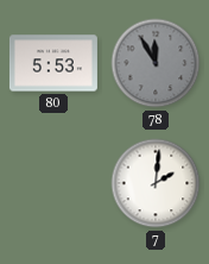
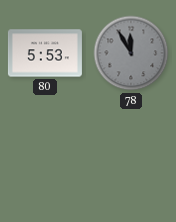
7: 2:01 -> none
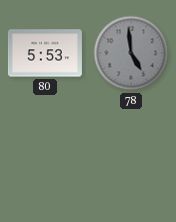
78: 11:55 -> 4:59
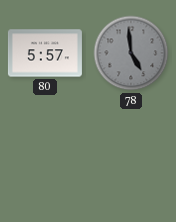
80: 5:53 -> 5:57
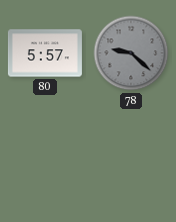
78: 4:59 -> 9:22
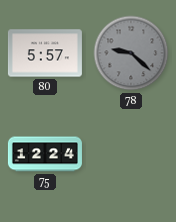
75: none -> 12:24
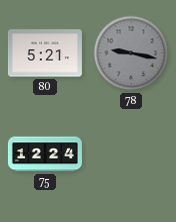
80: 5:57 -> 5:21
78: 9:22 -> 9:17
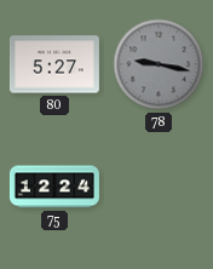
80: 5:21 -> 5:27
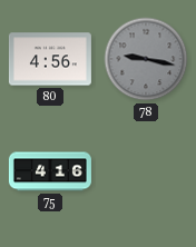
80: 5:27 -> 4:56
75: 12:24 -> 4:16
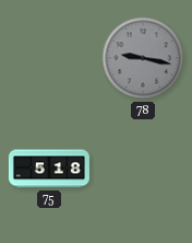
80: 4:56 -> none
75: 4:16 -> 5:18
